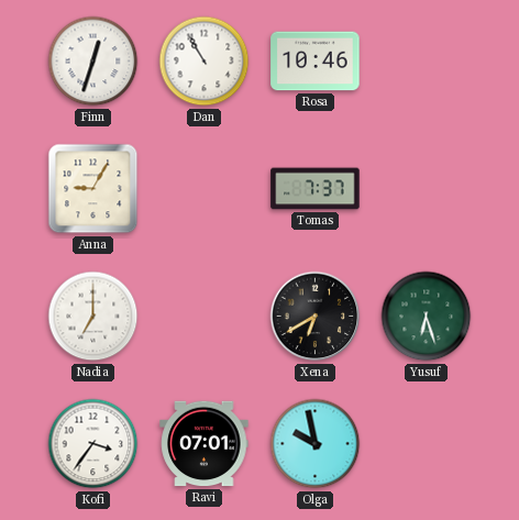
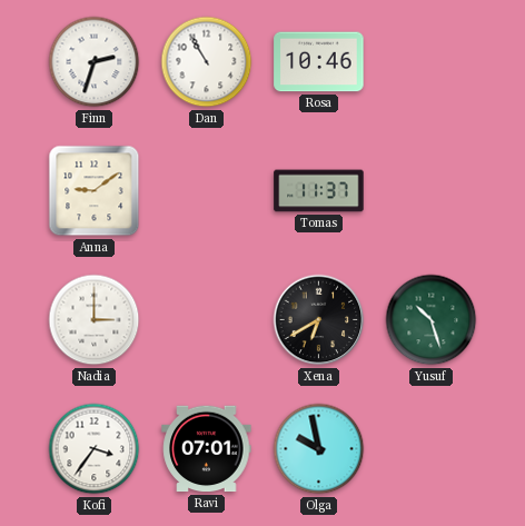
Finn: 12:33 -> 2:33
Anna: 9:05 -> 9:09
Tomas: 7:37 -> 11:37
Nadia: 7:00 -> 3:00
Yusuf: 6:27 -> 10:27
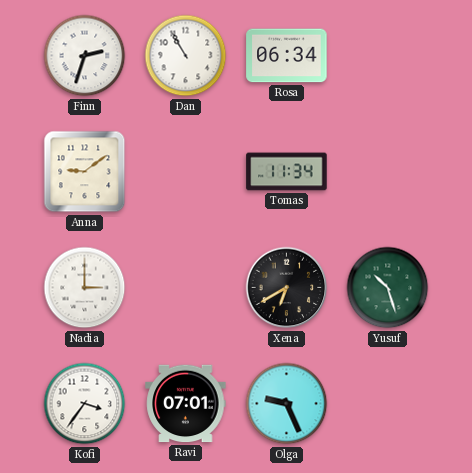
Rosa: 10:46 -> 06:34
Tomas: 11:37 -> 11:34
Olga: 9:58 -> 9:26
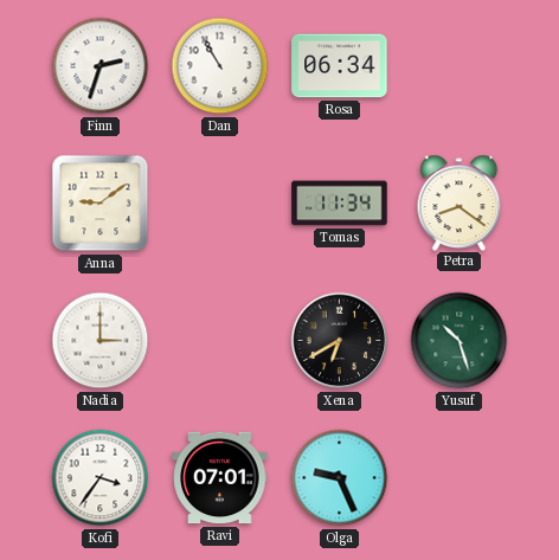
Petra: none -> 8:21
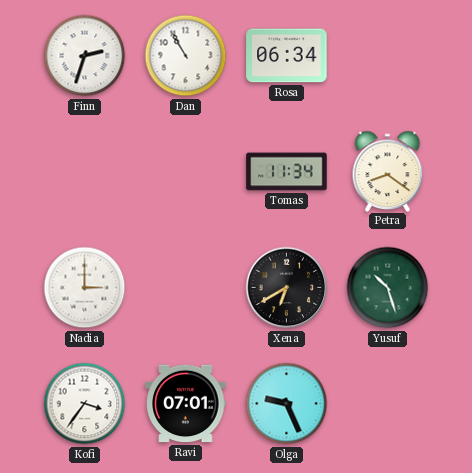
Anna: 9:09 -> none
